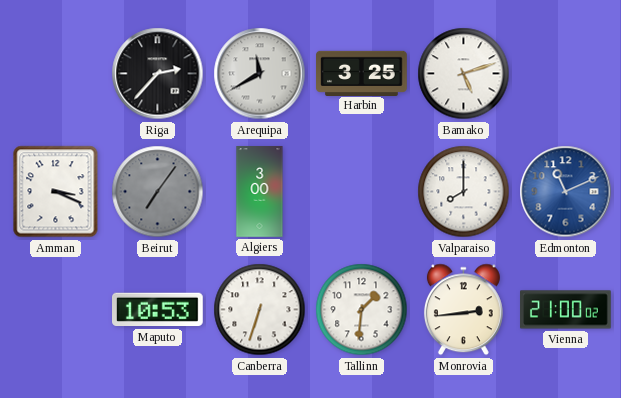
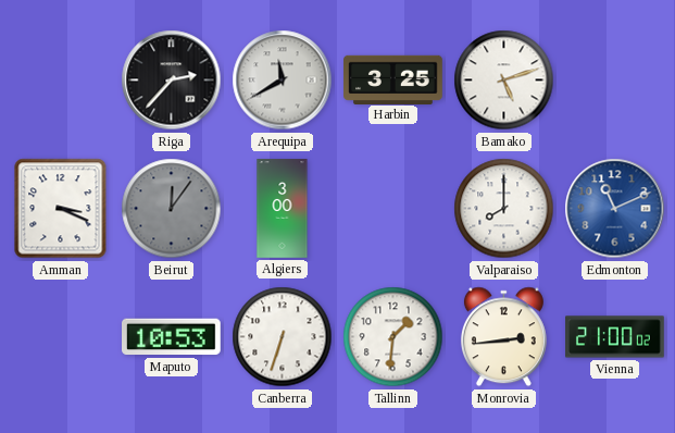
Beirut: 7:06 -> 12:06
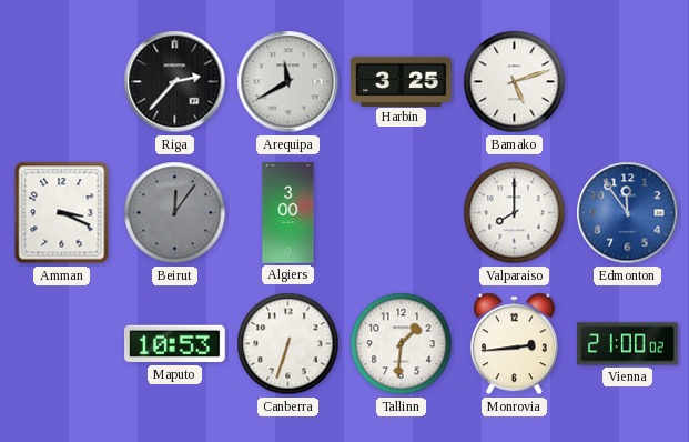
Edmonton: 11:11 -> 11:54
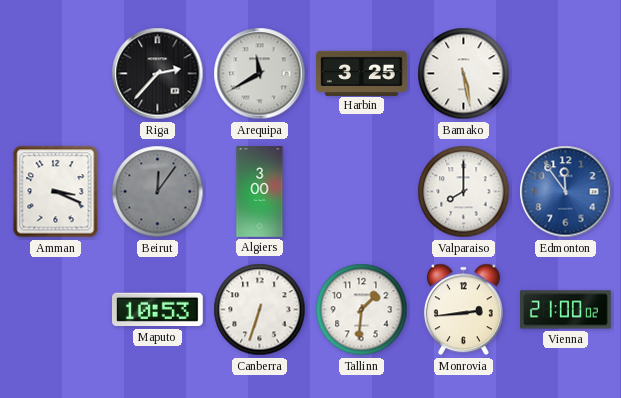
Bamako: 5:12 -> 5:28
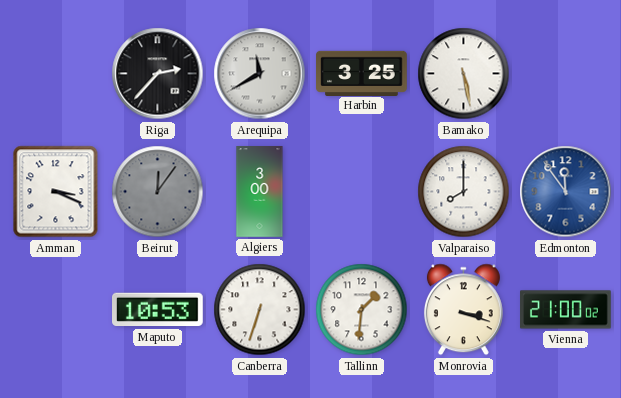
Monrovia: 2:44 -> 3:18
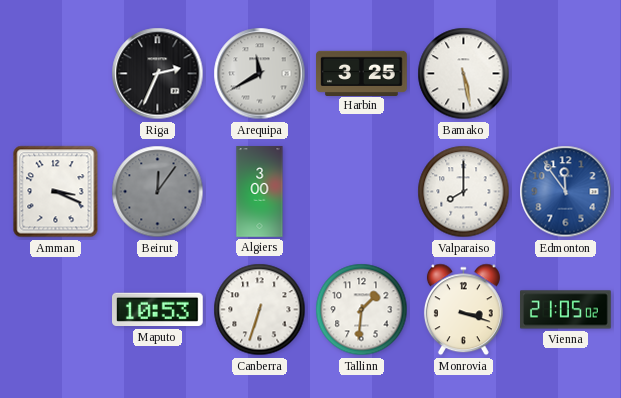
Riga: 2:37 -> 2:34
Vienna: 21:00 -> 21:05
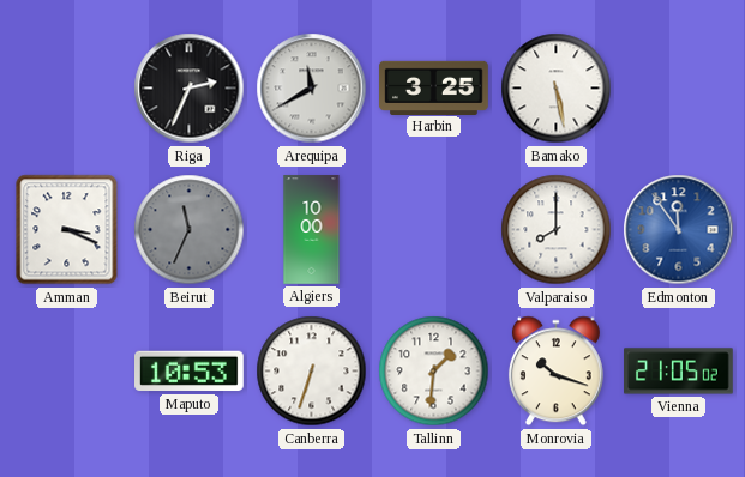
Beirut: 12:06 -> 11:34
Algiers: 3:00 -> 10:00
Monrovia: 3:18 -> 10:18
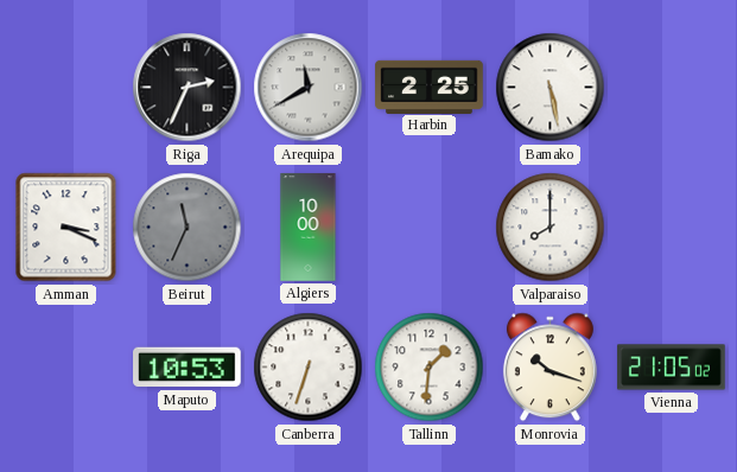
Harbin: 3:25 -> 2:25
Edmonton: 11:54 -> none
